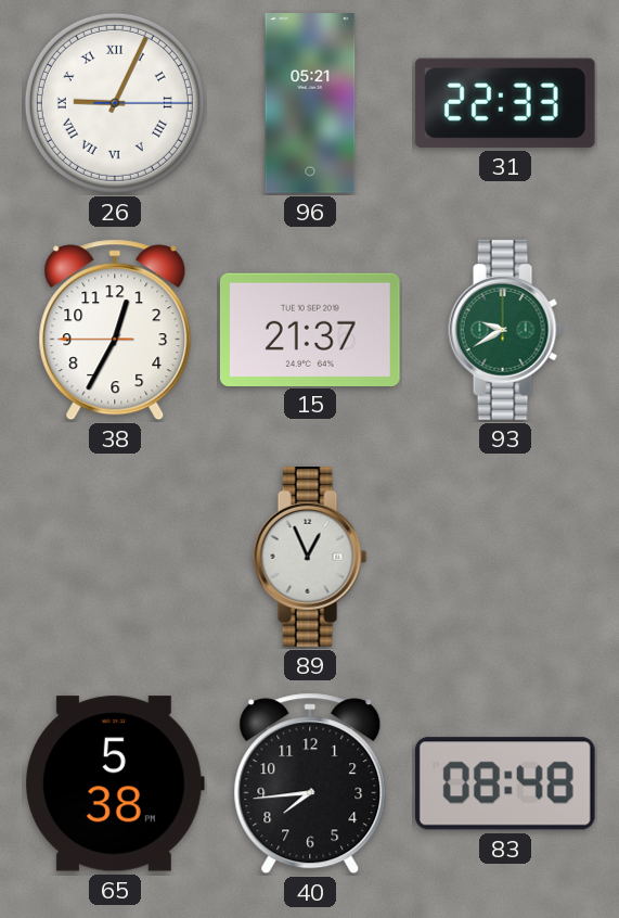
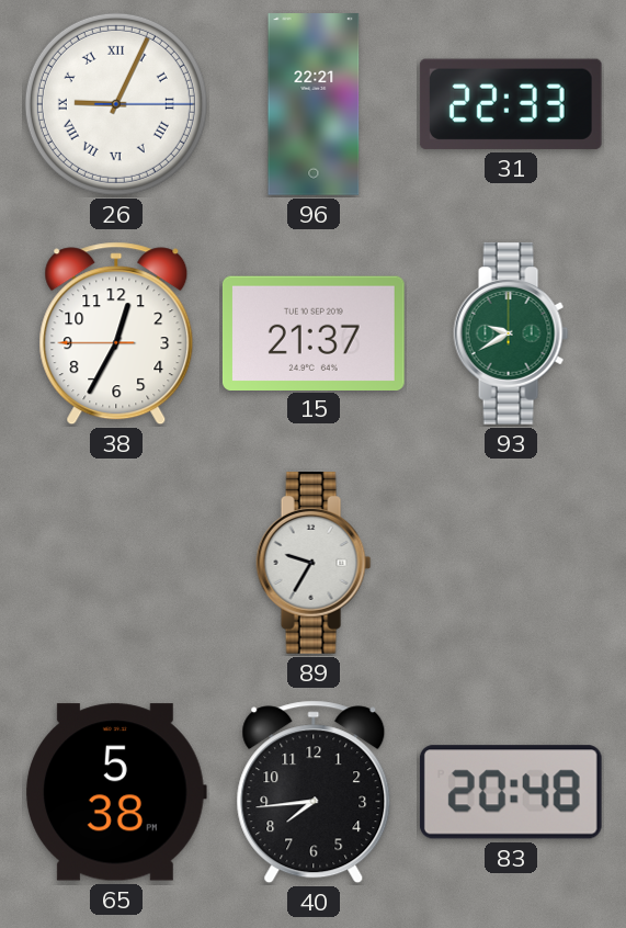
96: 05:21 -> 22:21
89: 12:56 -> 9:35
83: 08:48 -> 20:48
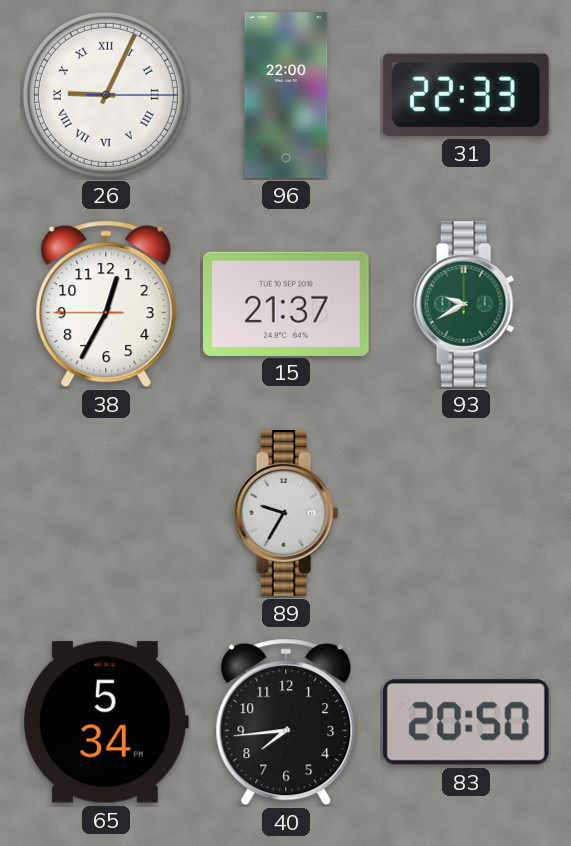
96: 22:21 -> 22:00
65: 5:38 -> 5:34
83: 20:48 -> 20:50
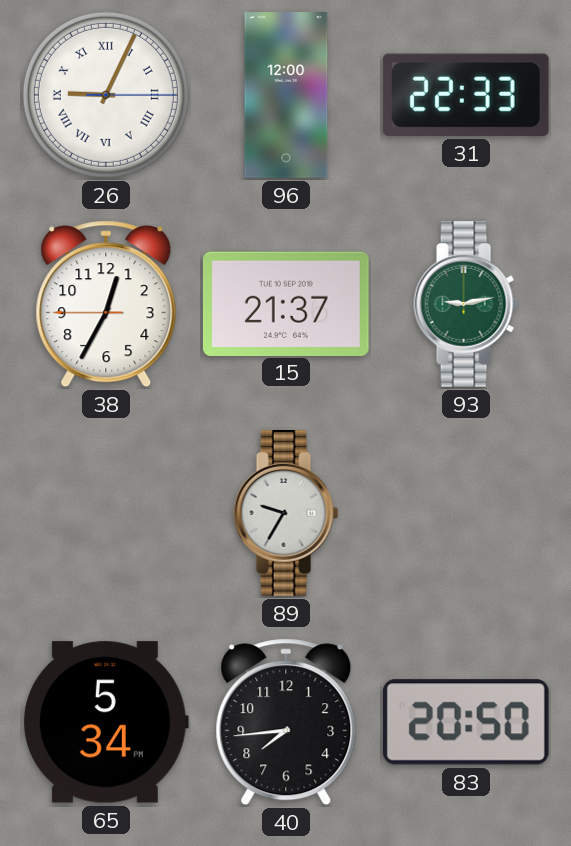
96: 22:00 -> 12:00
93: 9:40 -> 9:13
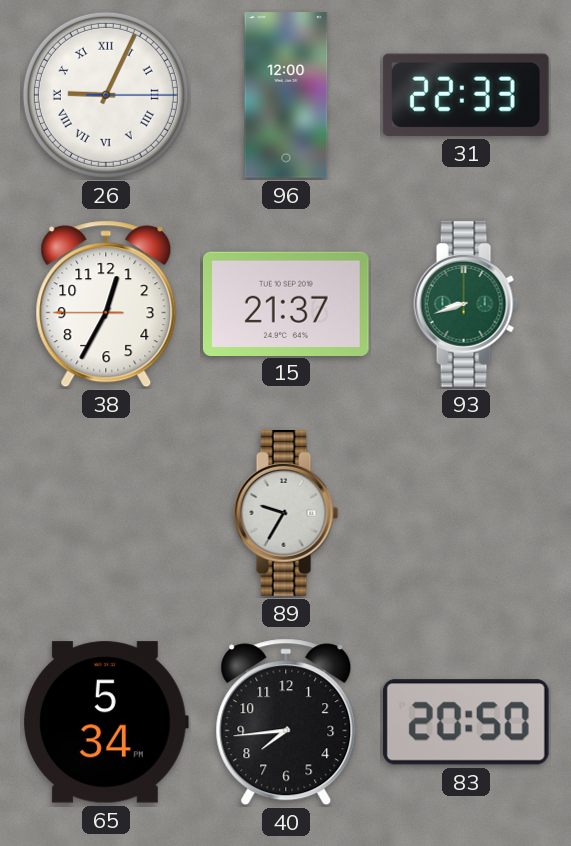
93: 9:13 -> 8:42
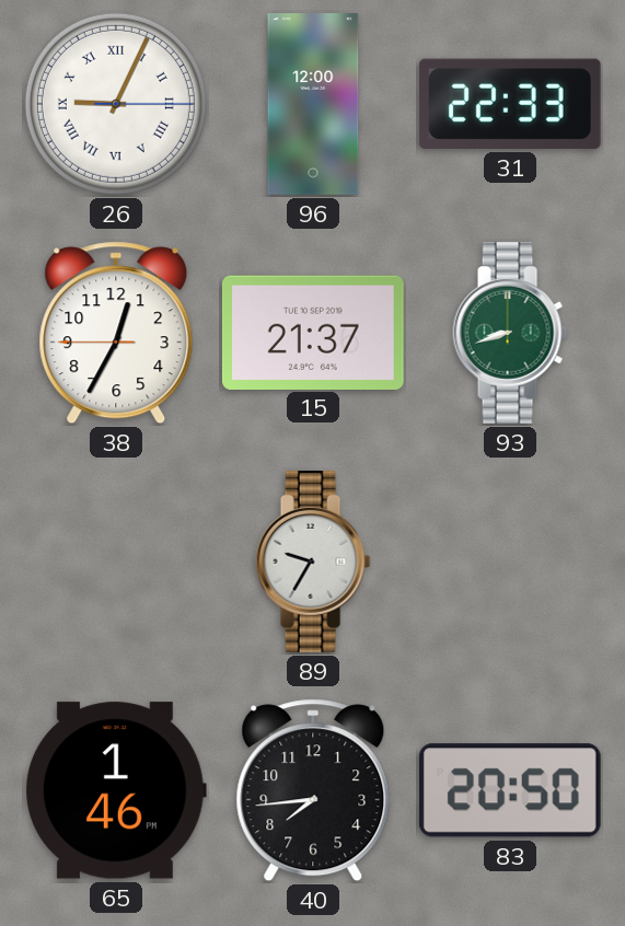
65: 5:34 -> 1:46
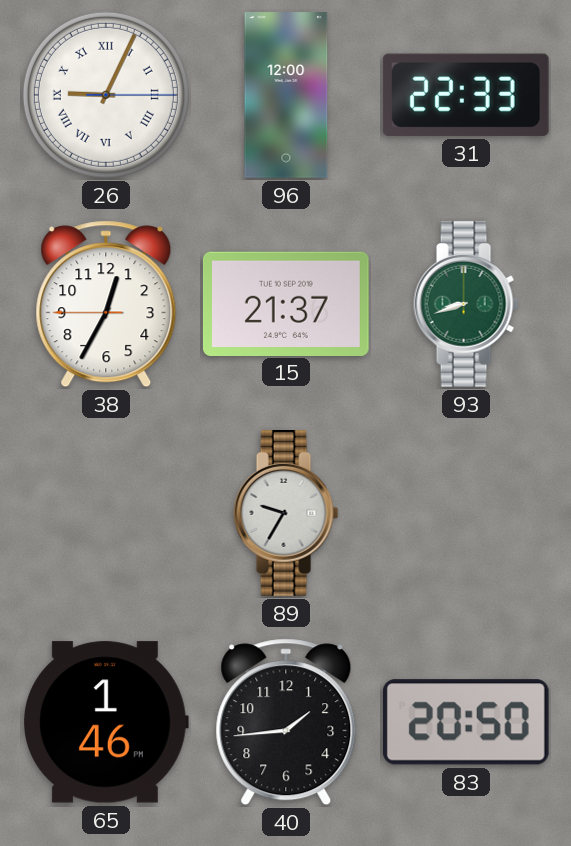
40: 7:44 -> 1:44
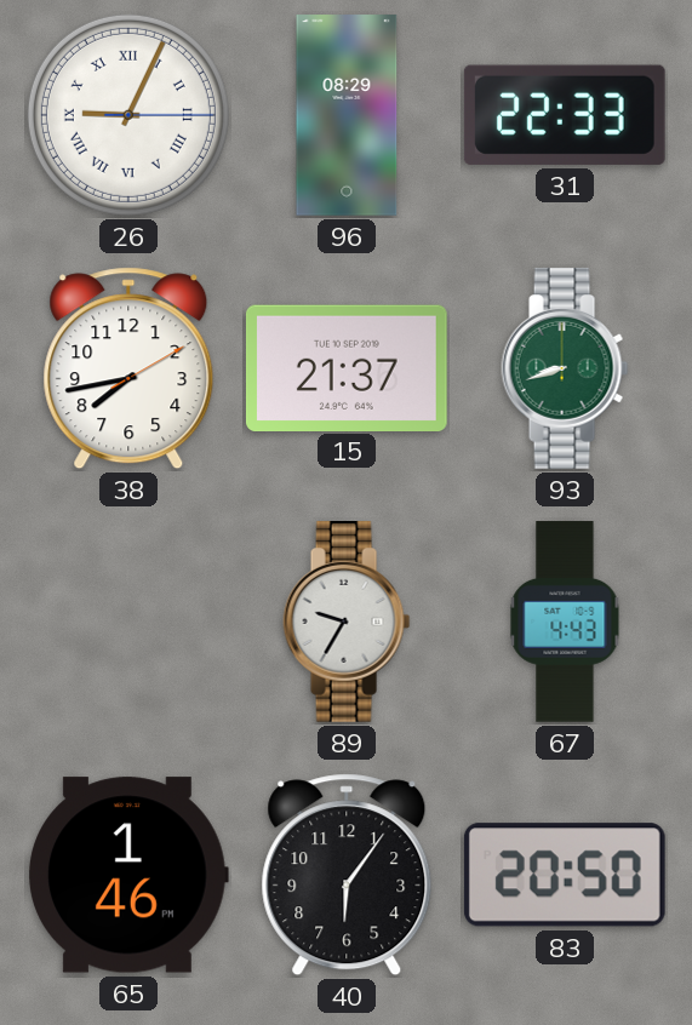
96: 12:00 -> 08:29
38: 12:34 -> 7:43
67: none -> 4:43
40: 1:44 -> 6:06
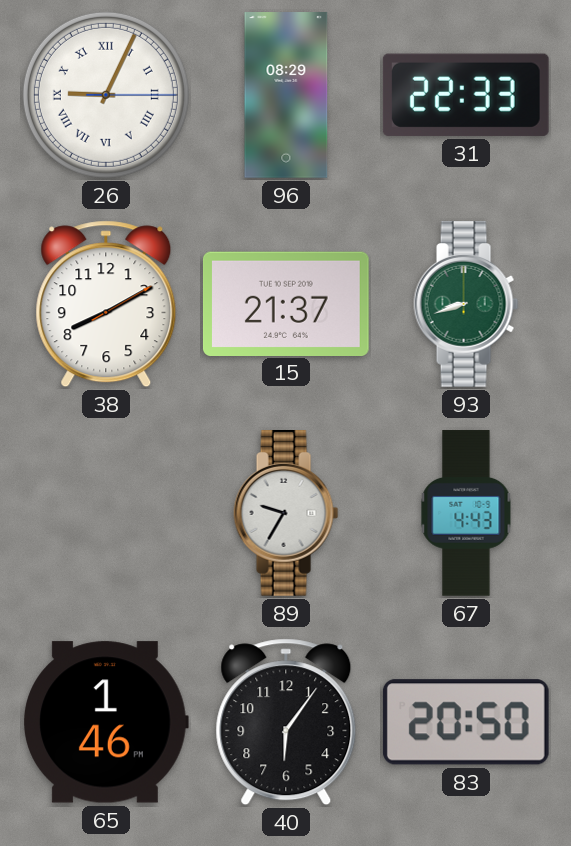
38: 7:43 -> 8:10
